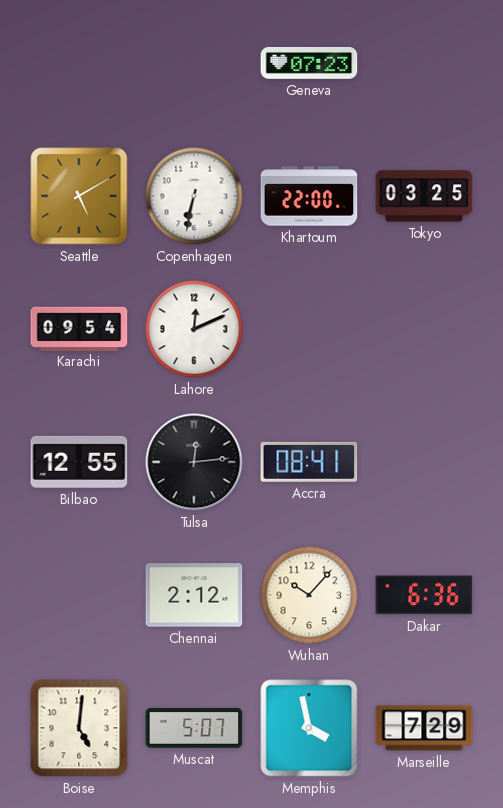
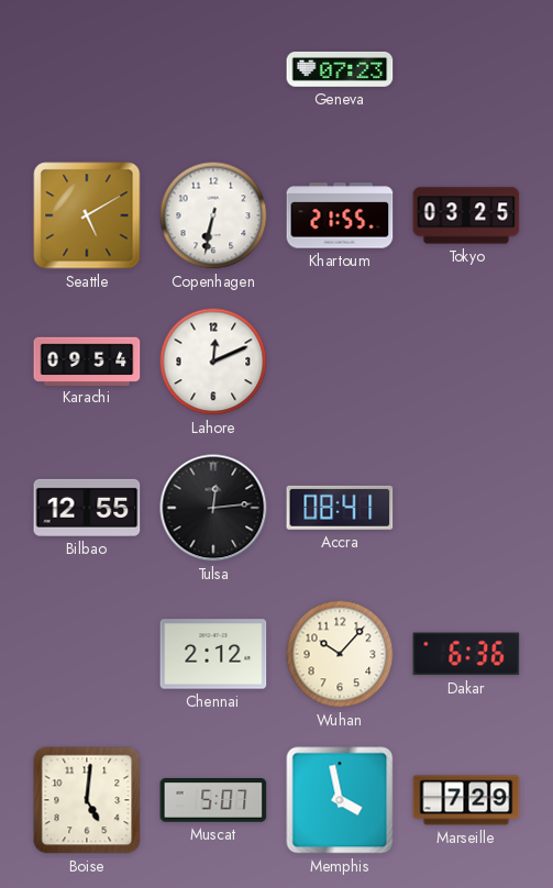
Khartoum: 22:00 -> 21:55
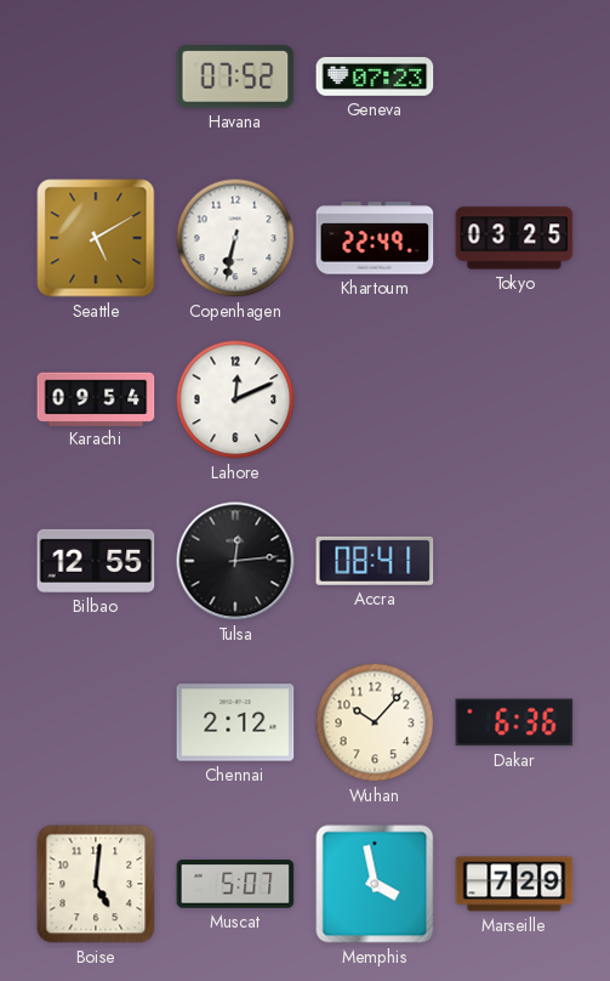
Havana: none -> 07:52
Khartoum: 21:55 -> 22:49
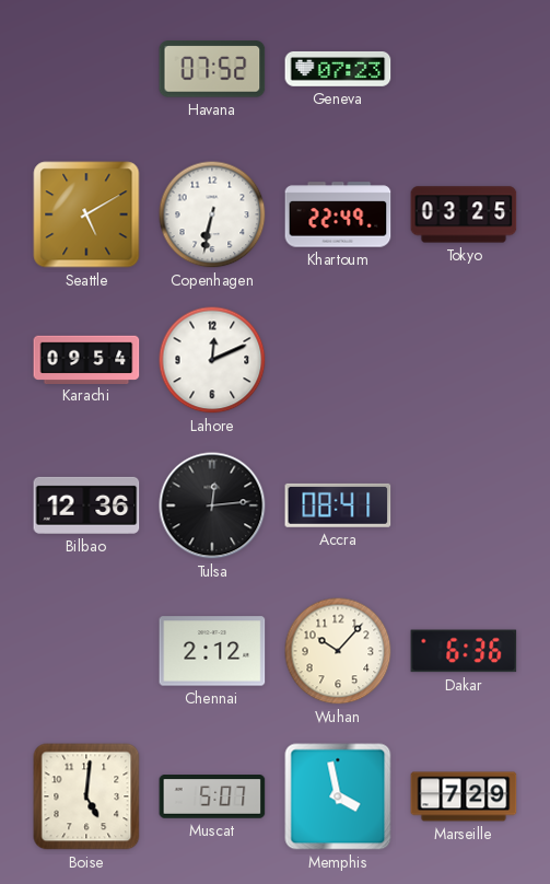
Bilbao: 12:55 -> 12:36
